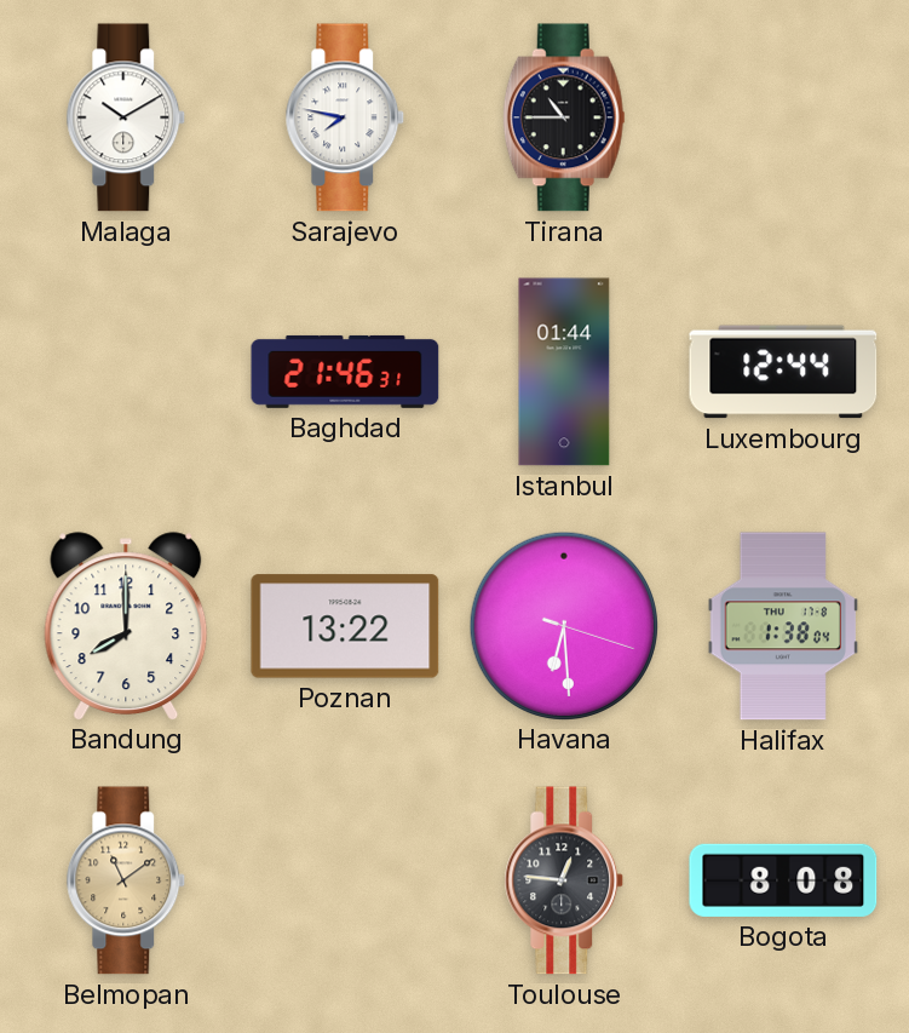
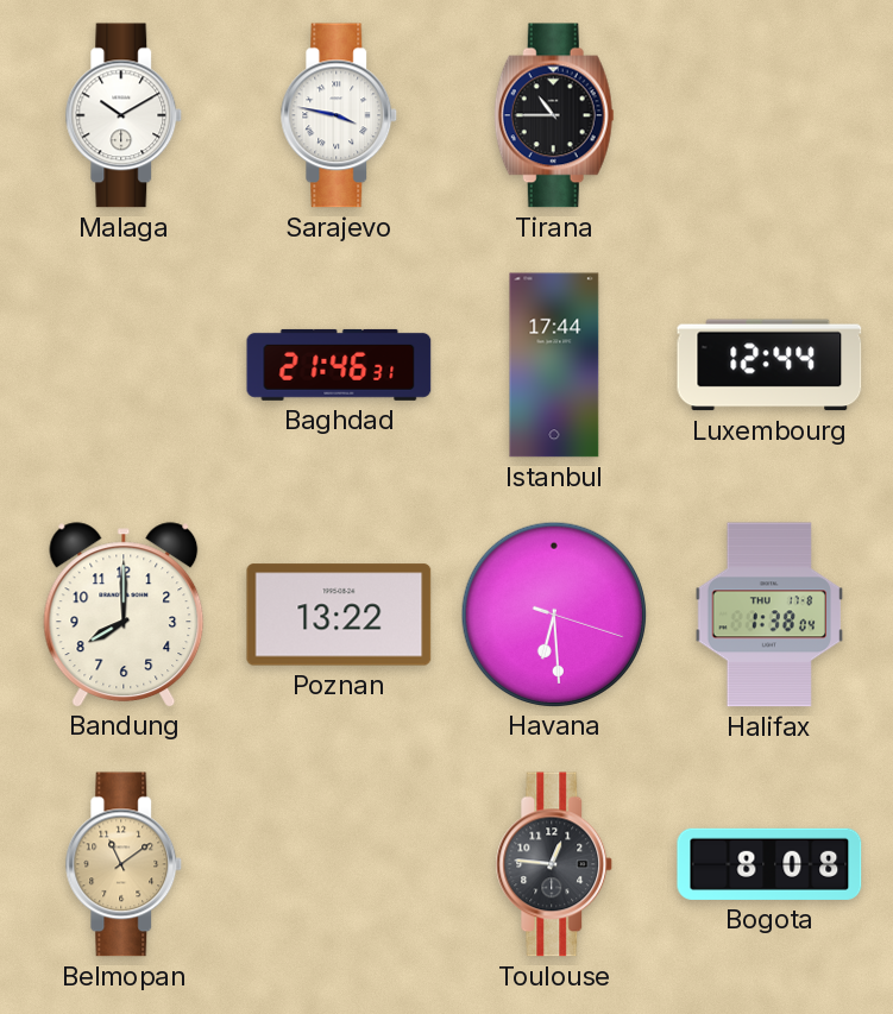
Sarajevo: 7:47 -> 3:47
Istanbul: 01:44 -> 17:44
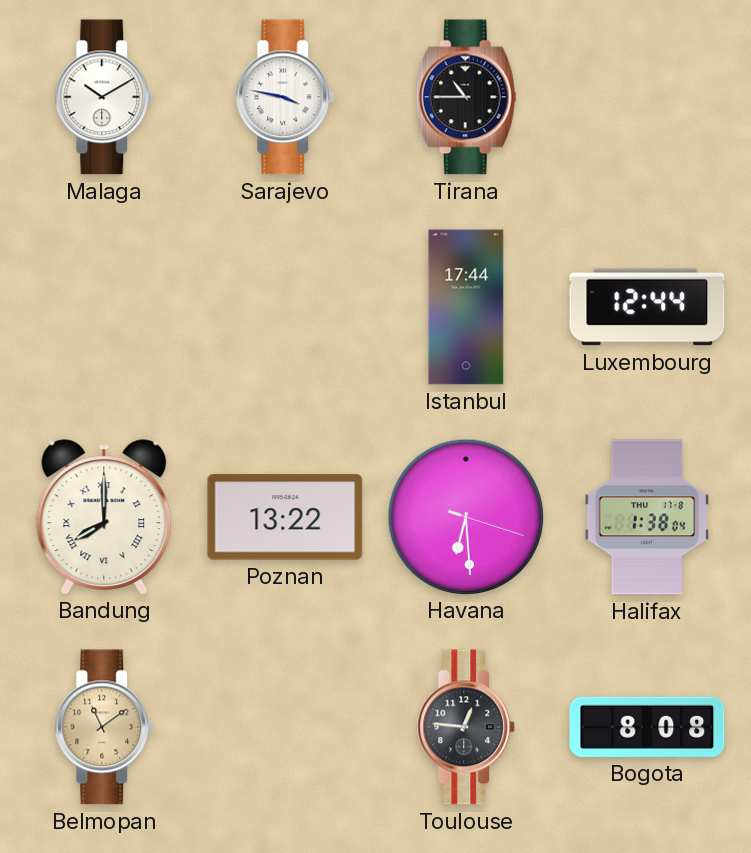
Baghdad: 21:46 -> none
Bandung numerals: Arabic -> Roman
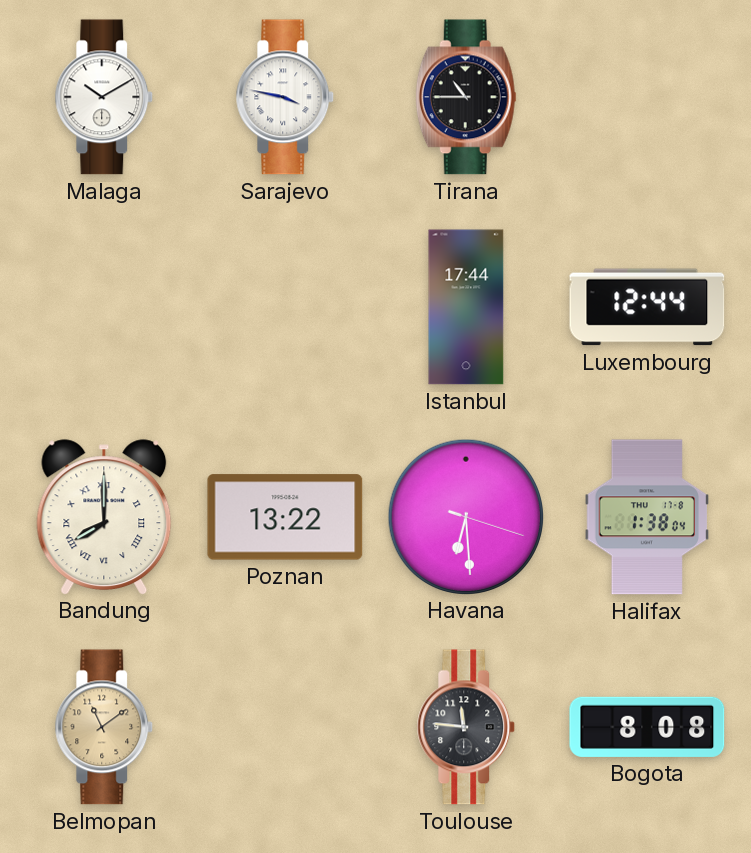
Toulouse: 12:46 -> 11:46
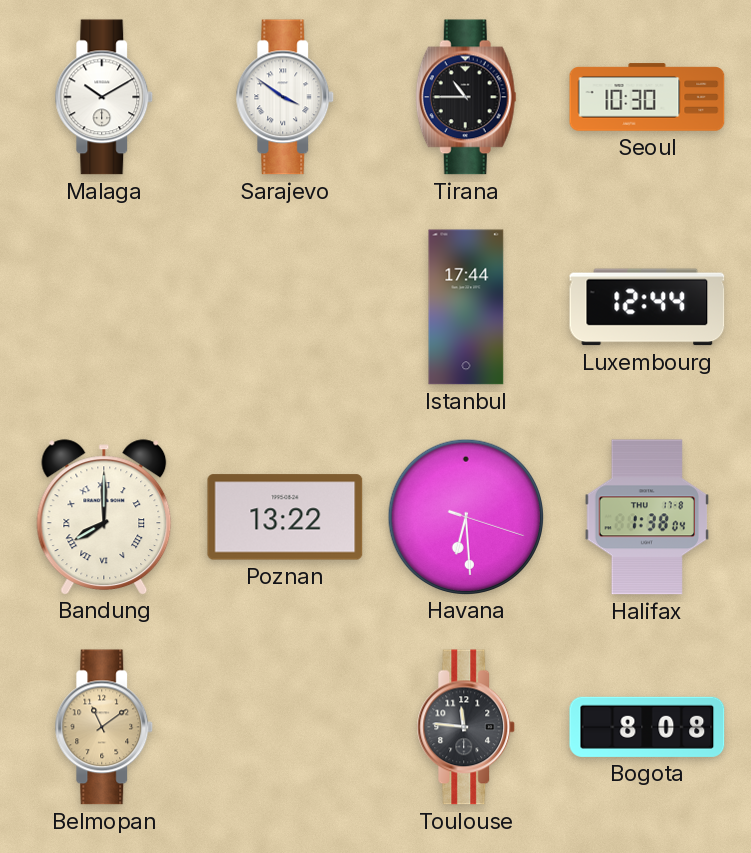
Sarajevo: 3:47 -> 3:51
Seoul: none -> 10:30
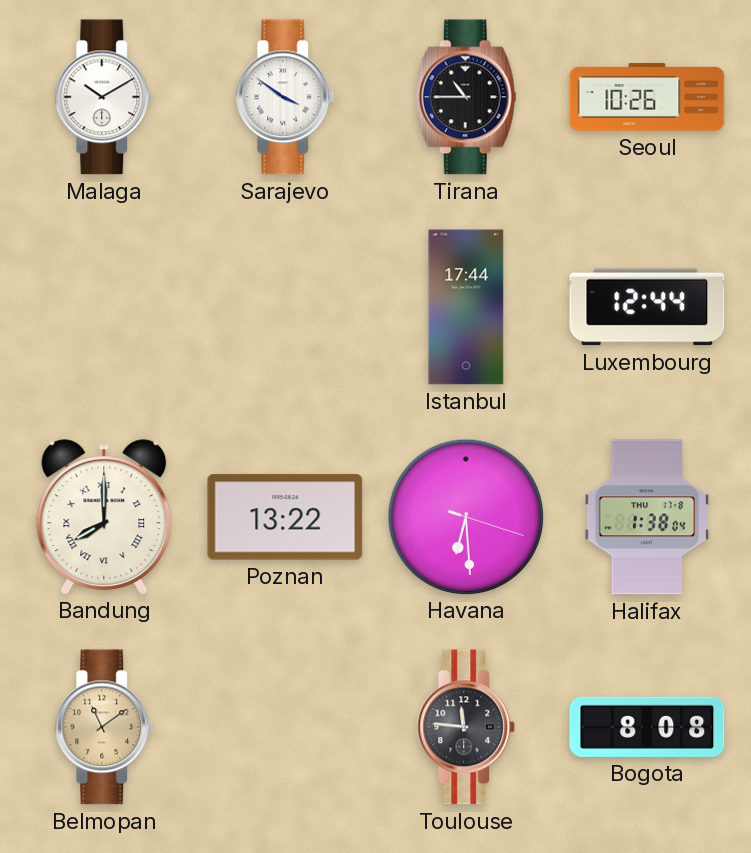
Seoul: 10:30 -> 10:26
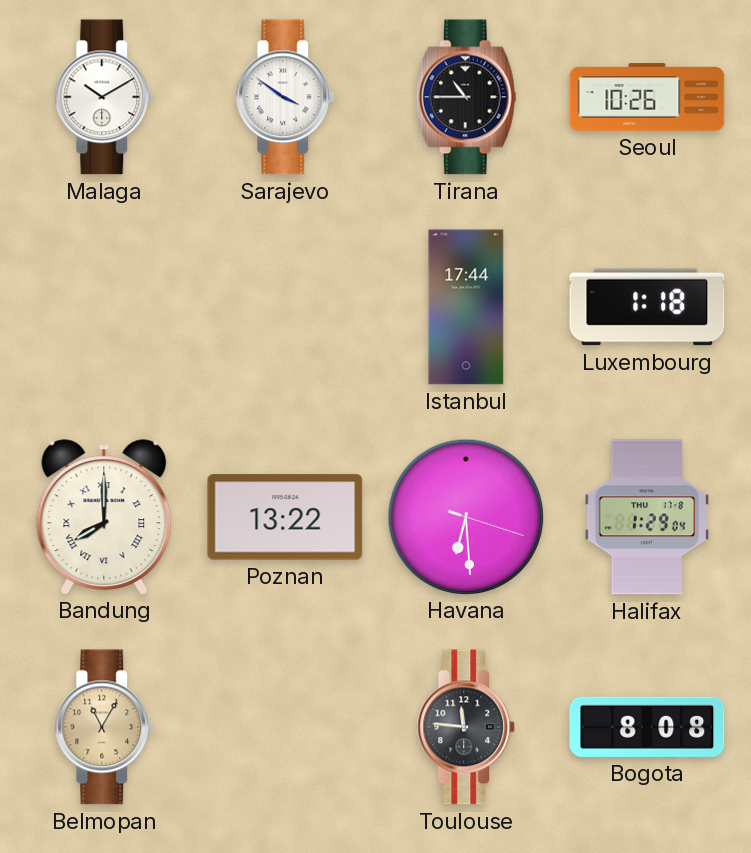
Luxembourg: 12:44 -> 1:18
Halifax: 1:38 -> 1:29
Belmopan: 11:09 -> 11:05
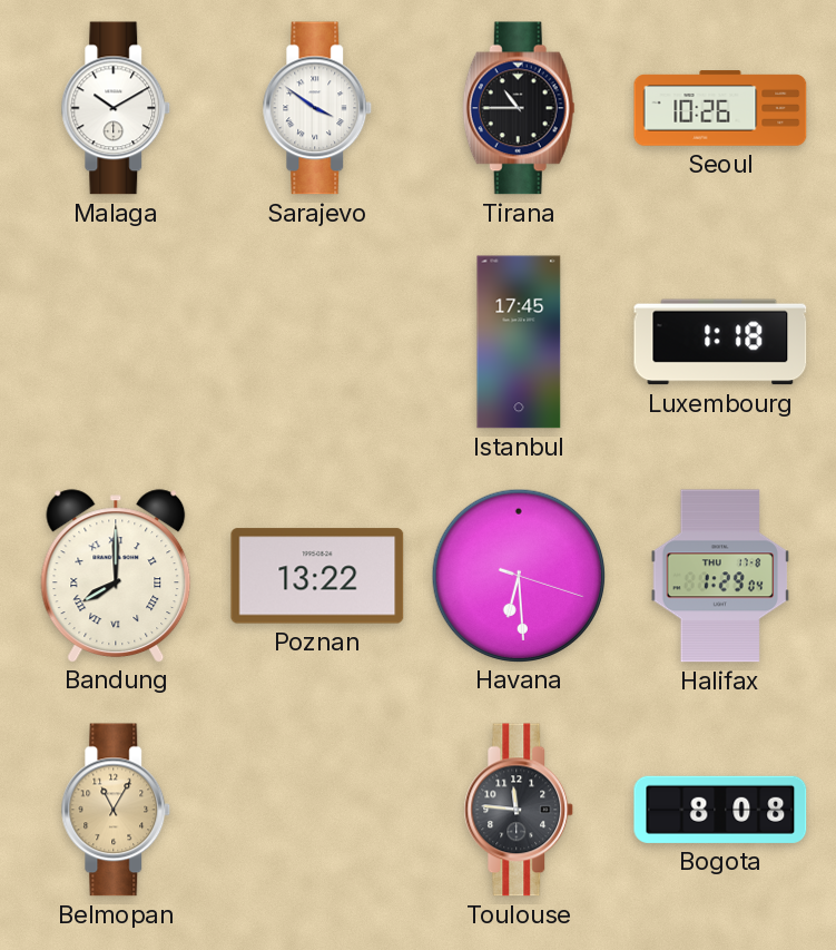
Istanbul: 17:44 -> 17:45
